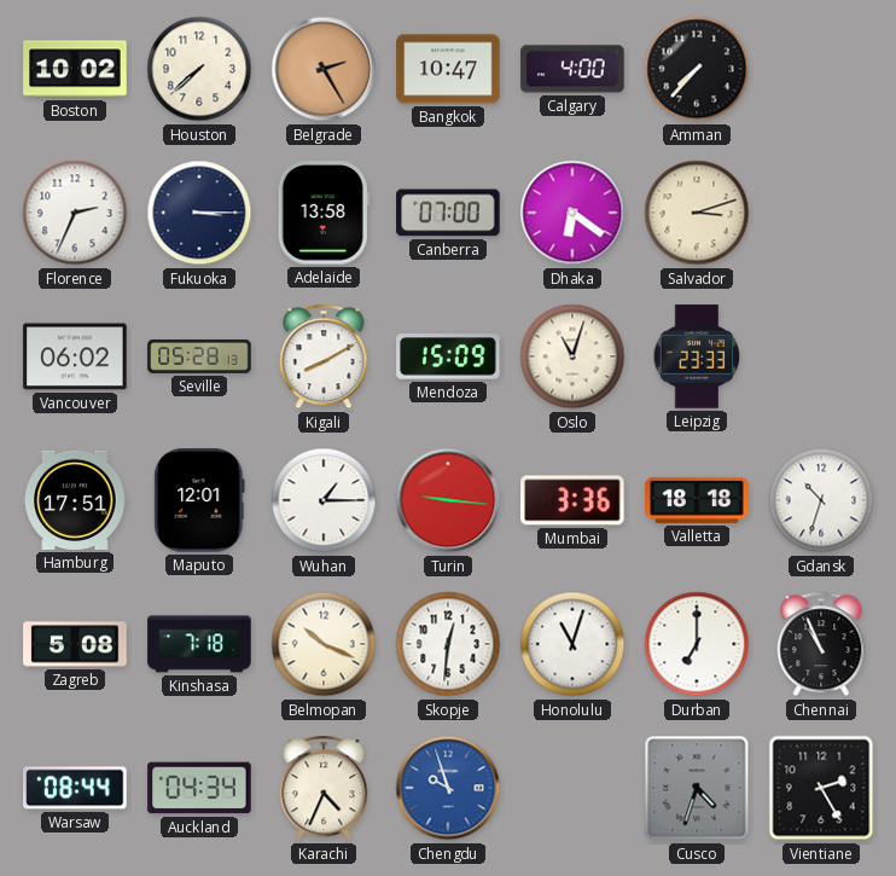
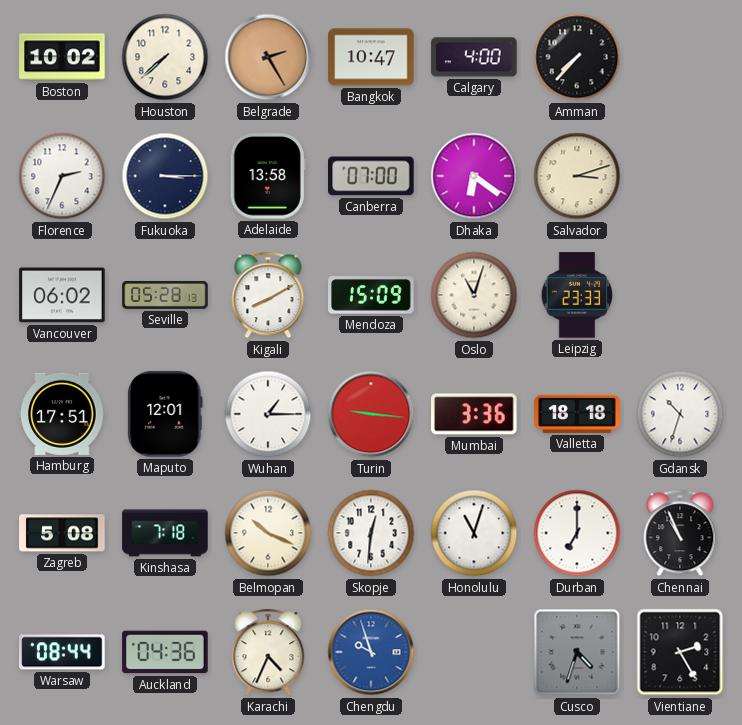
Auckland: 04:34 -> 04:36
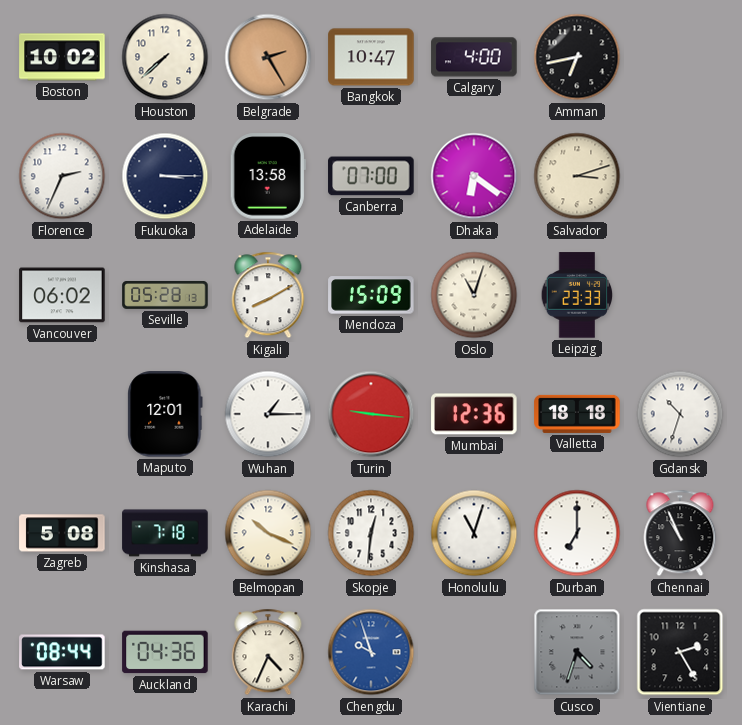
Amman: 7:37 -> 6:43
Hamburg: 17:51 -> none
Mumbai: 3:36 -> 12:36
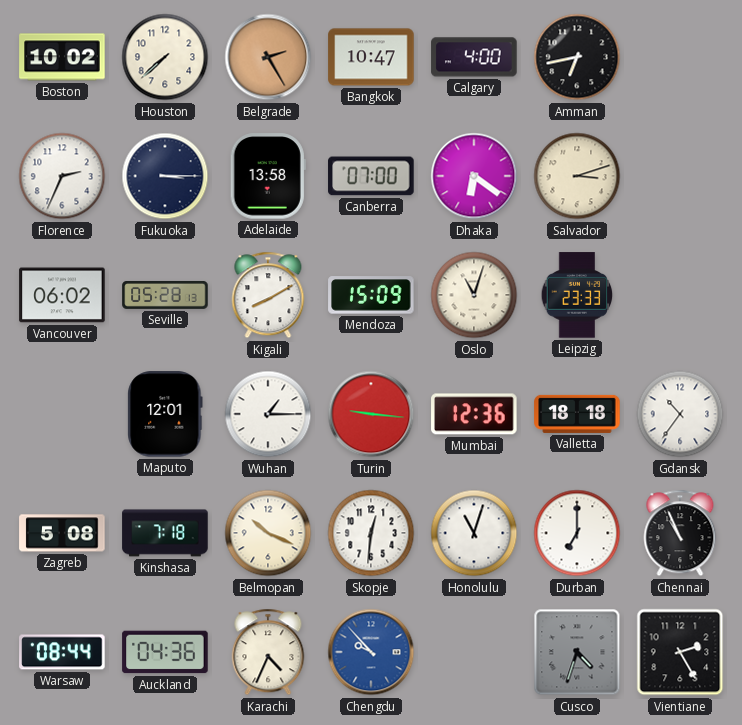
Gdansk: 10:33 -> 10:36
Chengdu: 9:57 -> 9:53
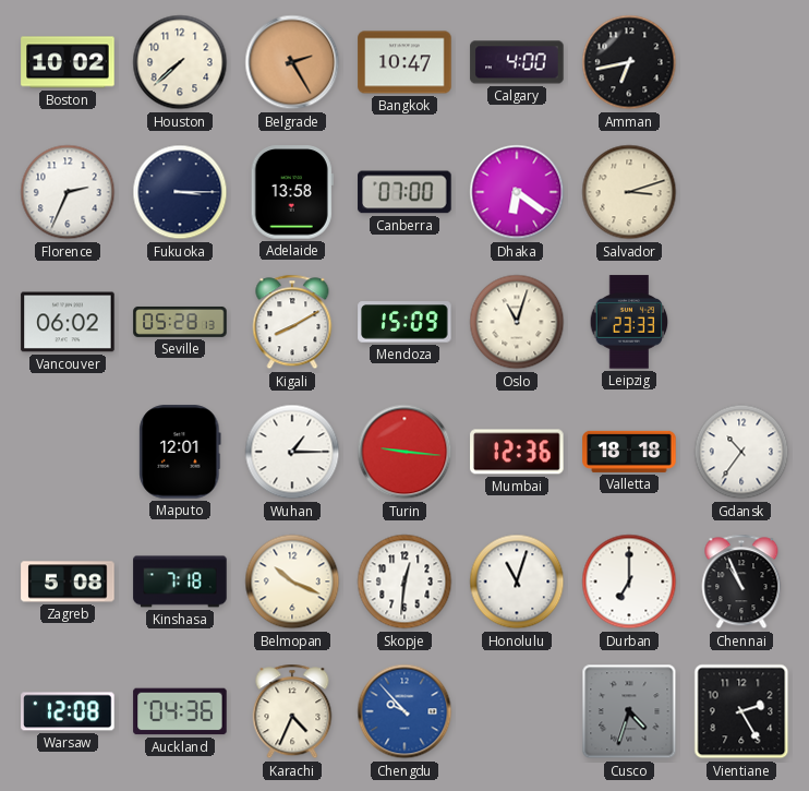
Warsaw: 08:44 -> 12:08
